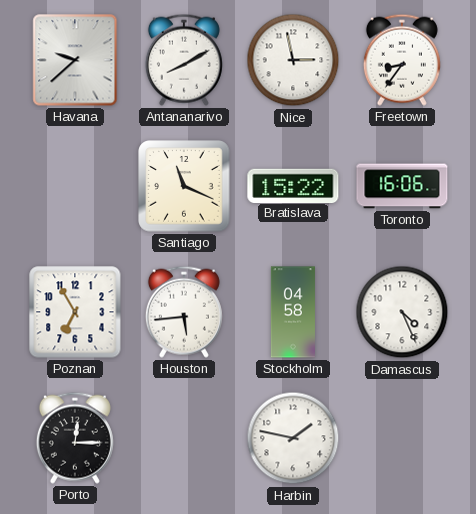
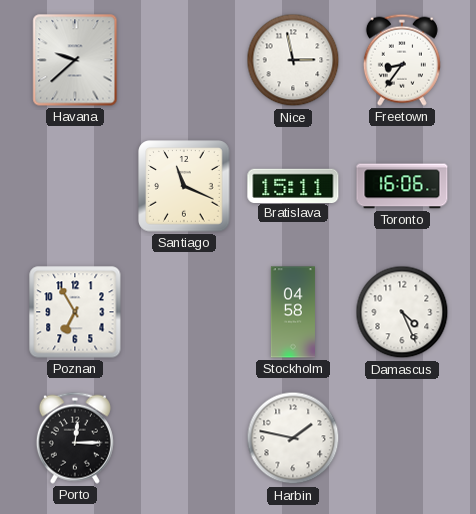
Antananarivo: 8:10 -> none
Bratislava: 15:22 -> 15:11
Houston: 5:44 -> none
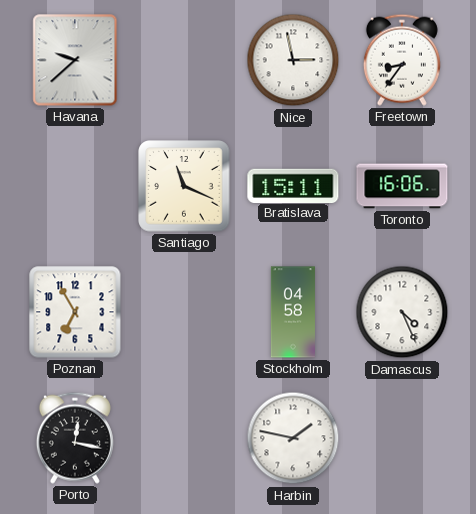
Porto: 12:15 -> 12:17
